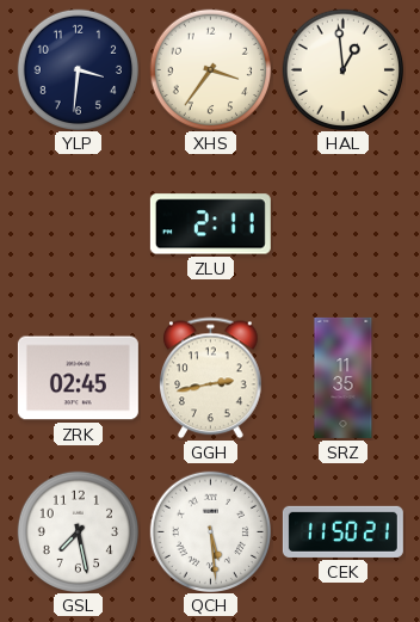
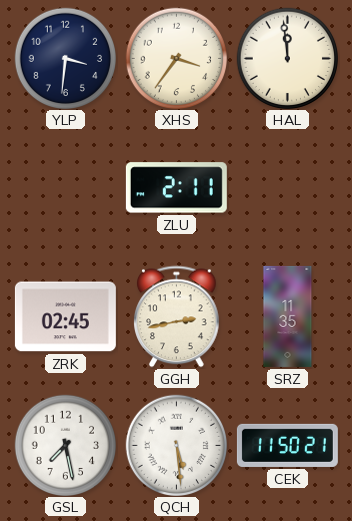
HAL: 12:59 -> 11:59
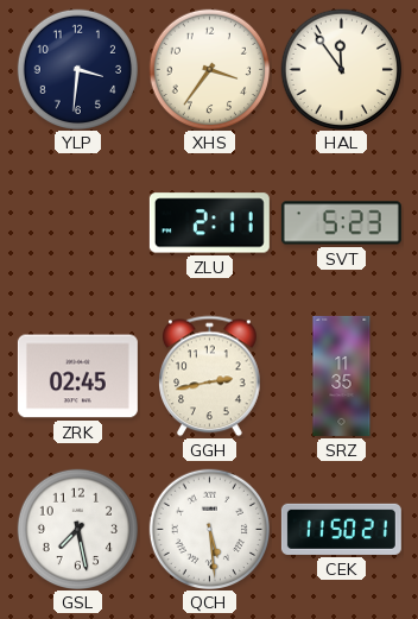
HAL: 11:59 -> 11:54
SVT: none -> 5:23
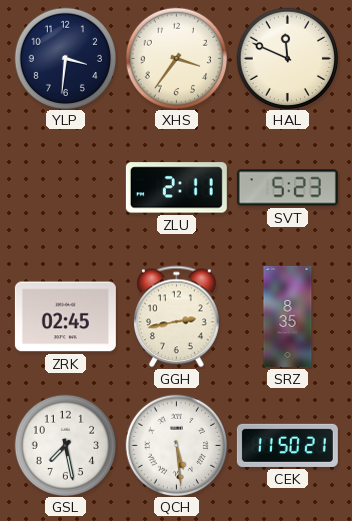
HAL: 11:54 -> 11:49
SRZ: 11:35 -> 8:35
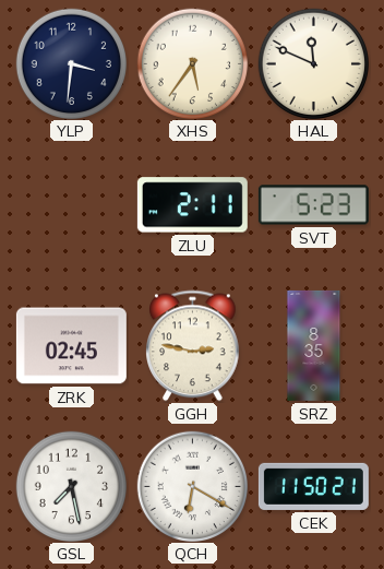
XHS: 3:36 -> 5:36
GGH: 2:43 -> 2:47
QCH: 5:29 -> 6:20
